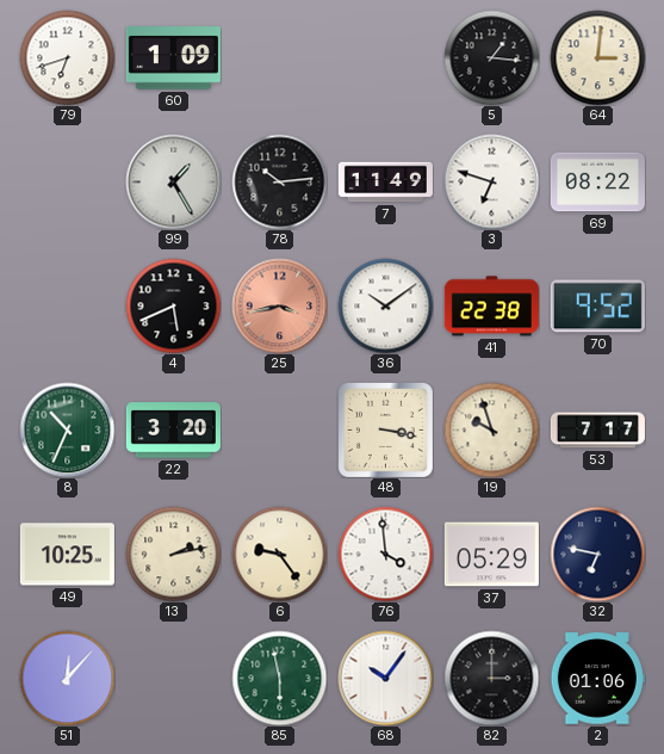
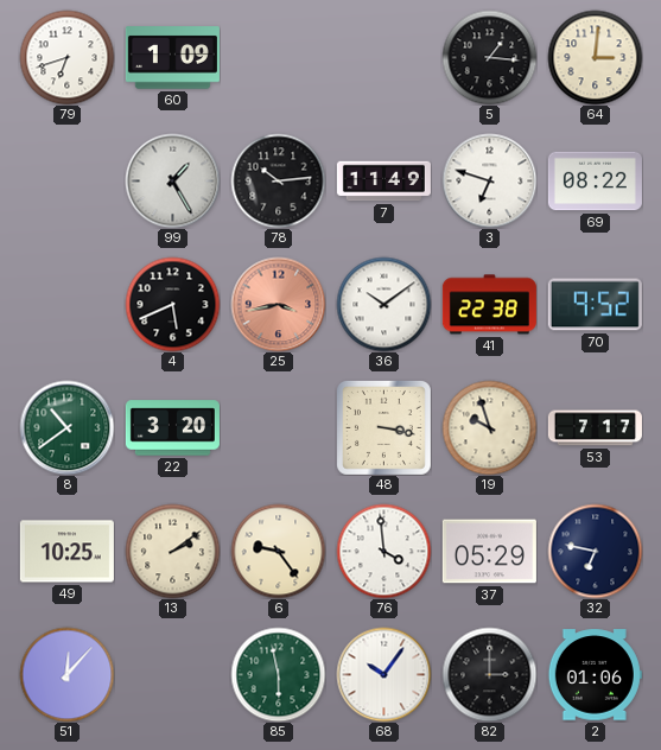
8: 10:34 -> 10:39
13: 2:13 -> 2:09
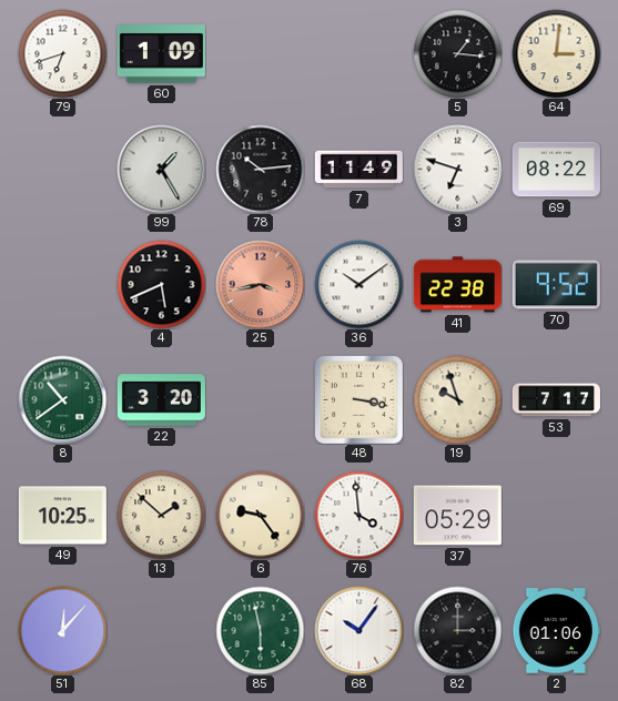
13: 2:09 -> 1:52
32: 6:47 -> none
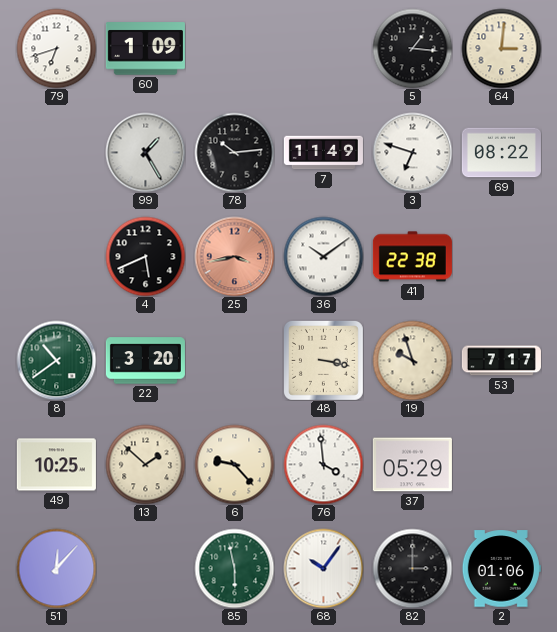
70: 9:52 -> none
6: 9:24 -> 9:23
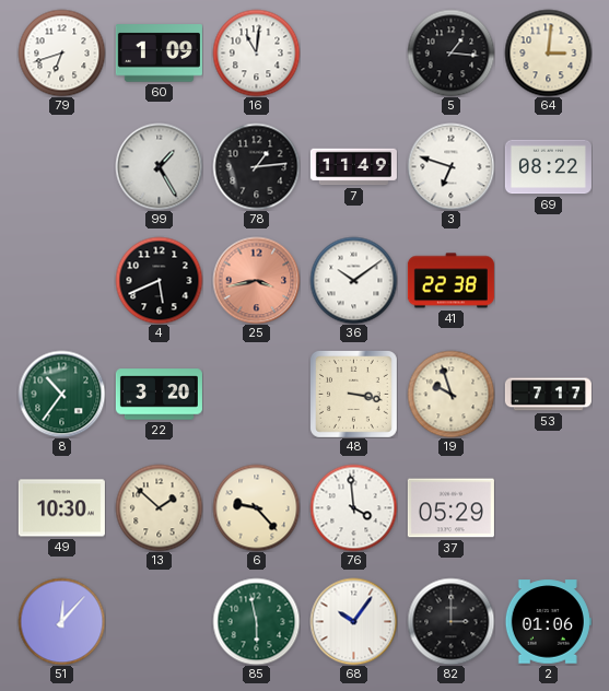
16: none -> 11:01
78: 10:14 -> 1:14
8: 10:39 -> 10:36
49: 10:25 -> 10:30
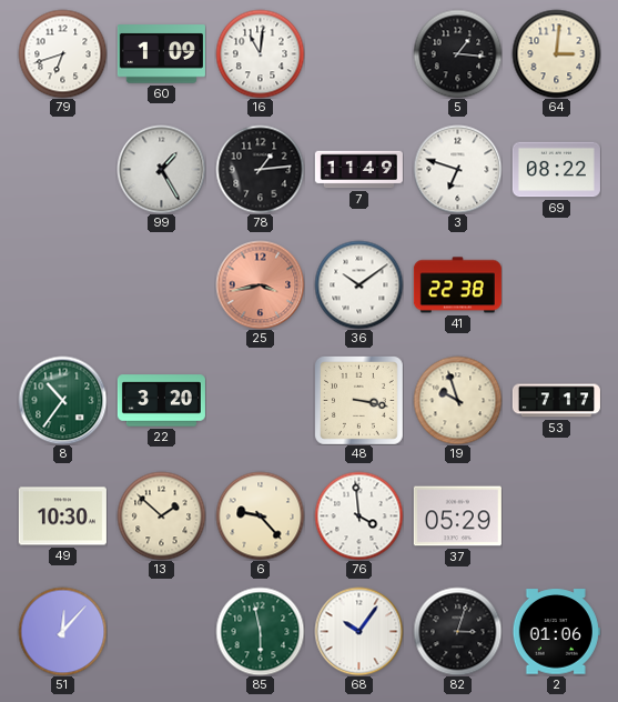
4: 5:41 -> none
82: 3:00 -> 3:03
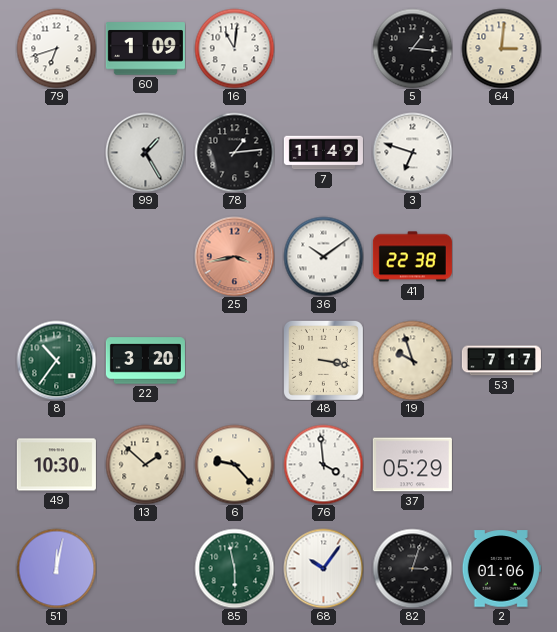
69: 08:22 -> none
51: 12:07 -> 12:02
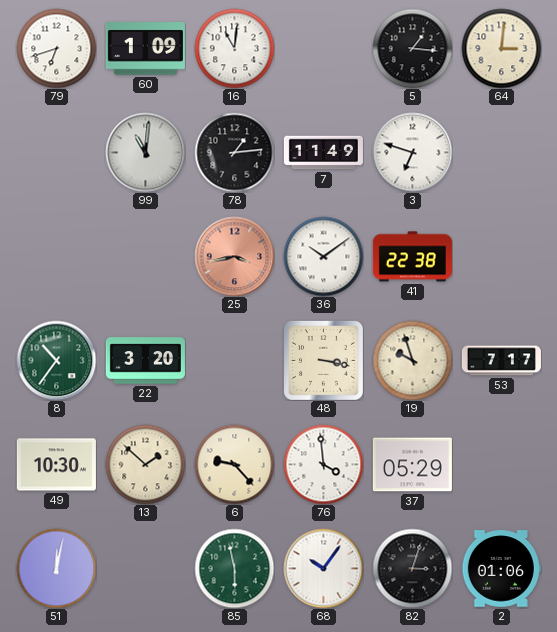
99: 1:25 -> 11:01
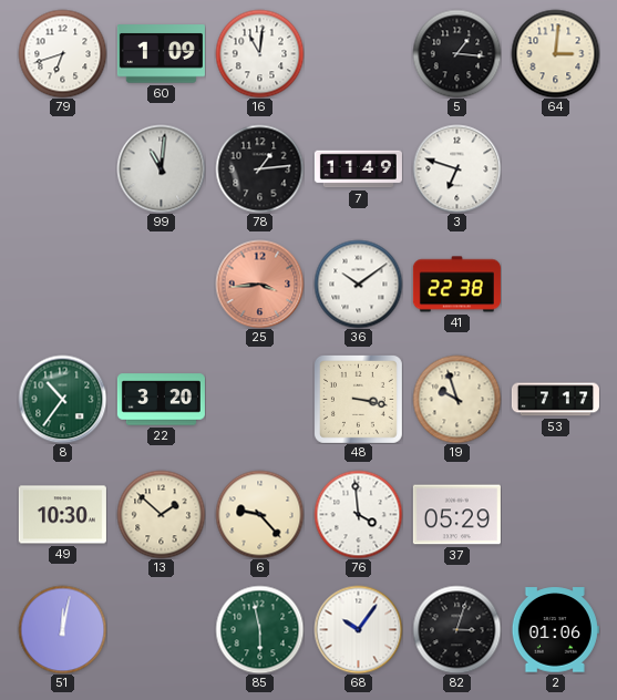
25: 3:43 -> 3:44
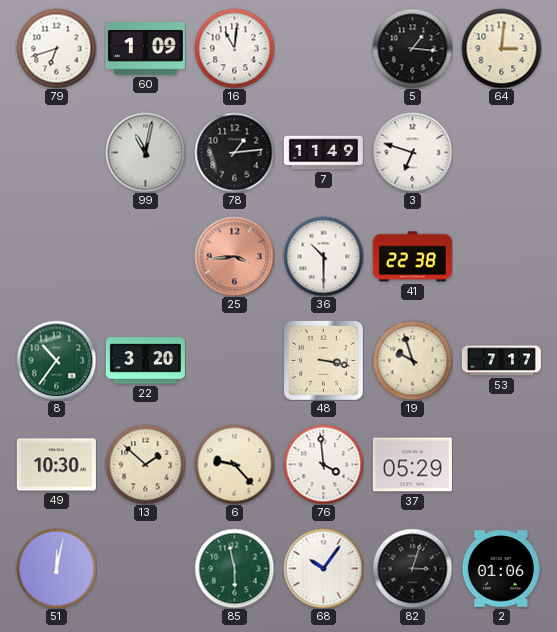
99: 11:01 -> 11:02
36: 10:09 -> 10:30
